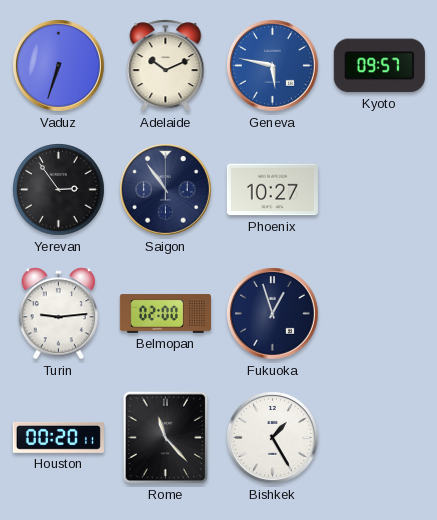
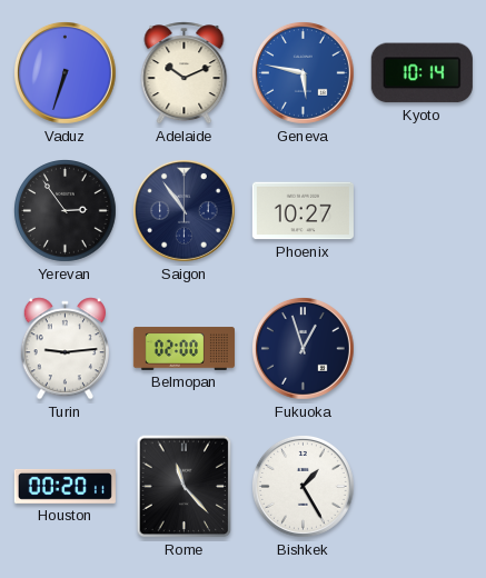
Kyoto: 09:57 -> 10:14
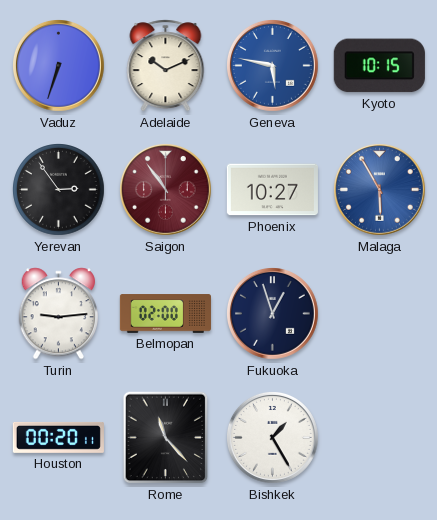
Kyoto: 10:14 -> 10:15
Saigon dial: navy -> burgundy
Malaga: none -> 5:55
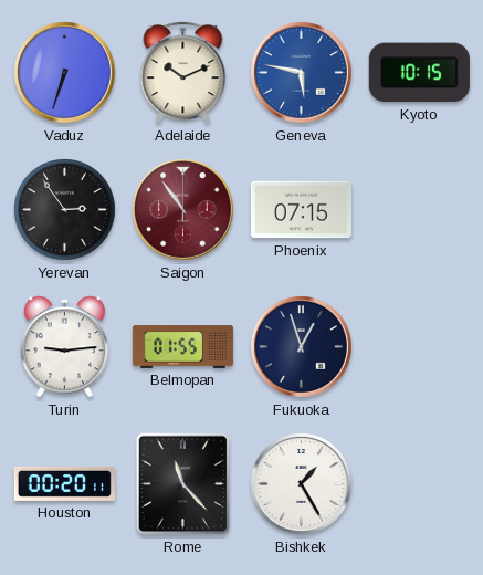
Phoenix: 10:27 -> 07:15
Malaga: 5:55 -> none
Belmopan: 02:00 -> 01:55
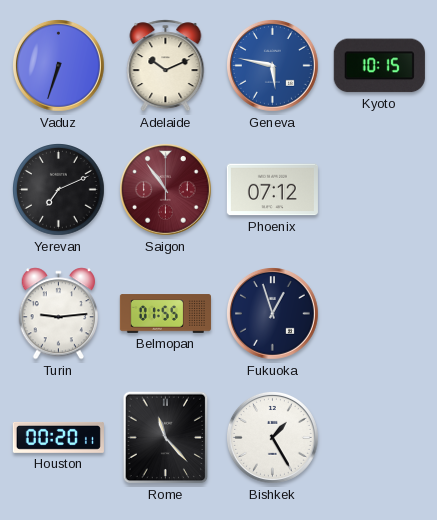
Yerevan: 2:54 -> 7:11
Phoenix: 07:15 -> 07:12
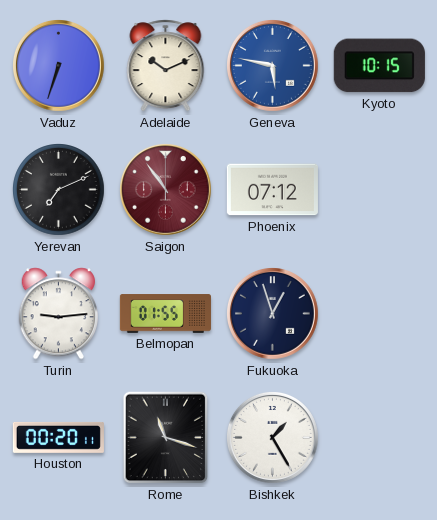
Rome: 11:23 -> 11:18
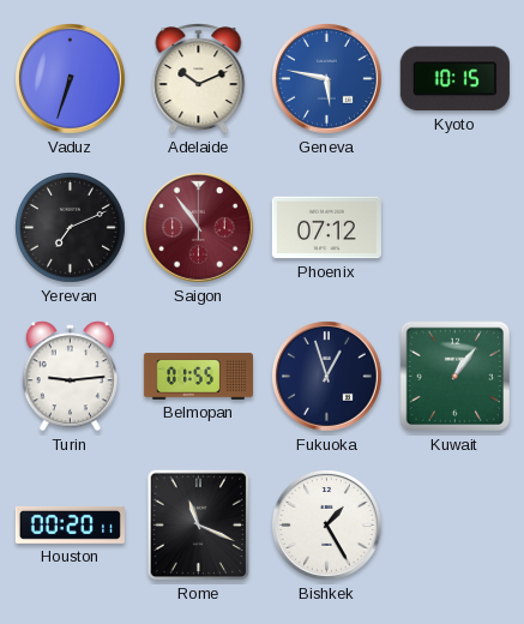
Kuwait: none -> 1:06
Rome: 11:18 -> 11:19
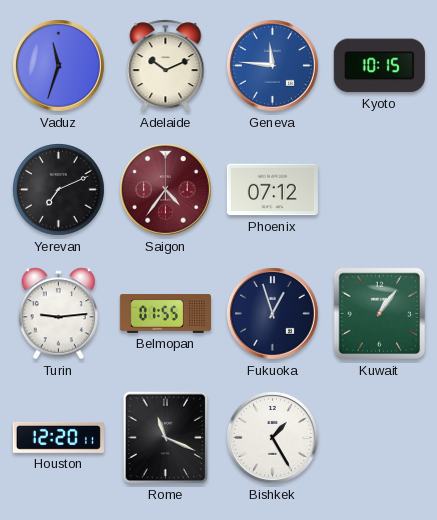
Vaduz: 6:33 -> 11:33
Geneva: 5:47 -> 11:46
Saigon: 10:54 -> 4:36
Houston: 00:20 -> 12:20
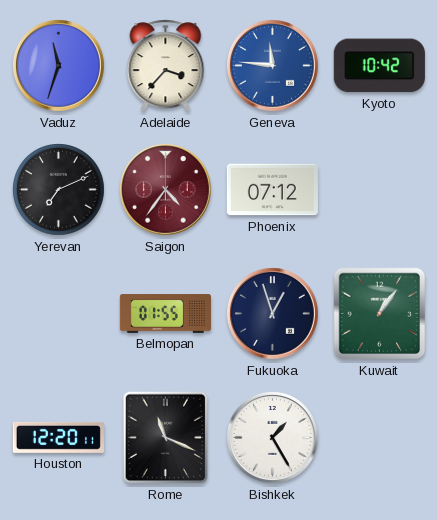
Adelaide: 10:11 -> 3:37
Kyoto: 10:15 -> 10:42
Turin: 9:14 -> none
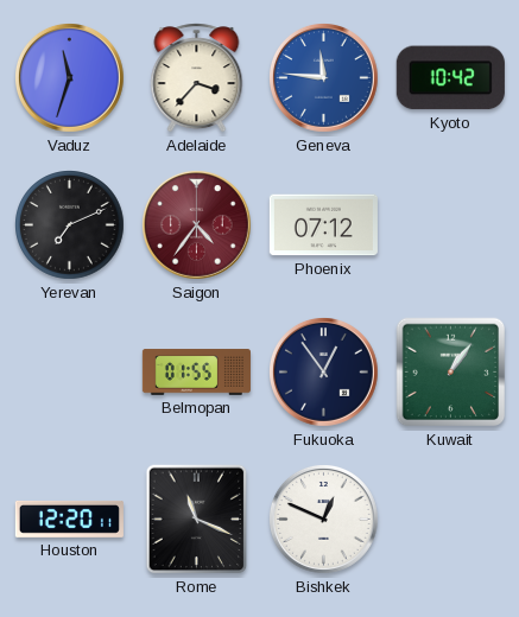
Fukuoka: 12:57 -> 12:54
Bishkek: 1:25 -> 12:49
